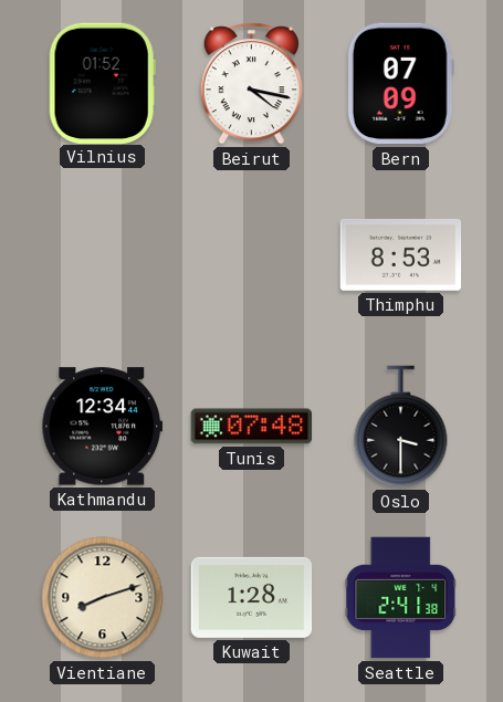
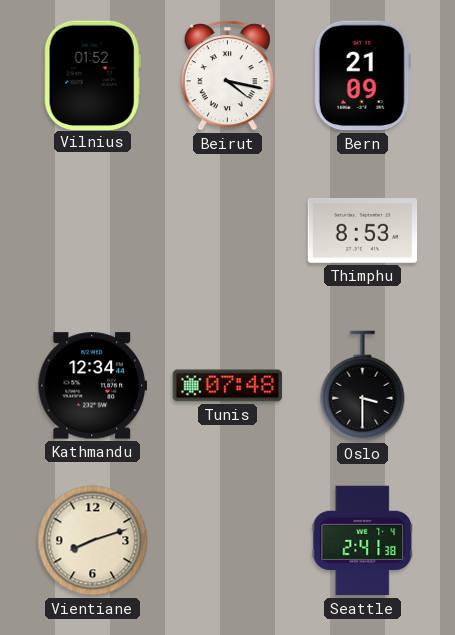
Bern: 07:09 -> 21:09
Kuwait: 1:28 -> none
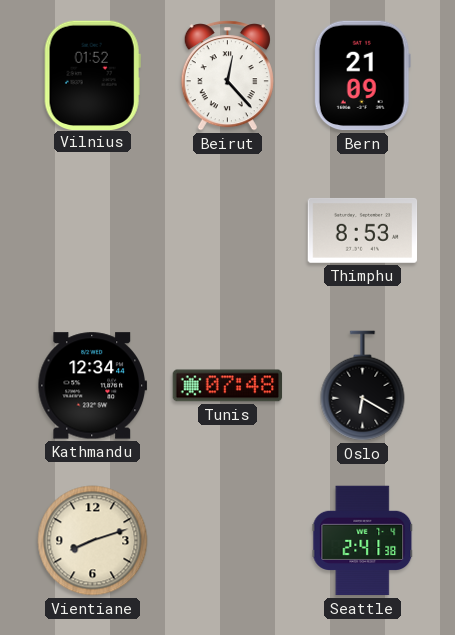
Beirut: 4:17 -> 12:23
Oslo: 3:30 -> 6:20
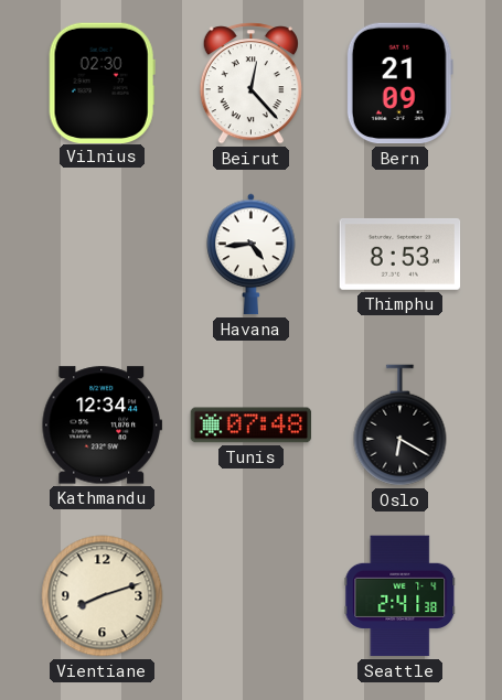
Vilnius: 01:52 -> 02:30
Havana: none -> 4:44
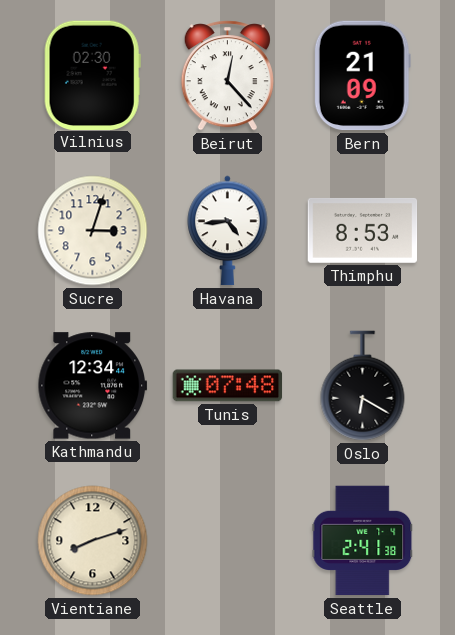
Sucre: none -> 3:03
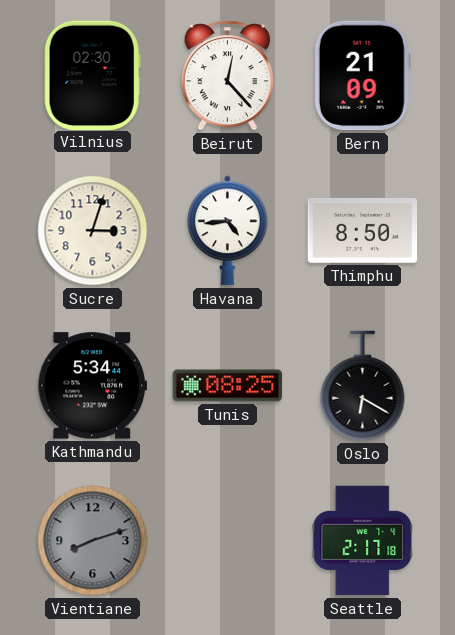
Thimphu: 8:53 -> 8:50
Kathmandu: 12:34 -> 5:34
Tunis: 07:48 -> 08:25
Vientiane dial: cream -> grey
Seattle: 2:41 -> 2:17
